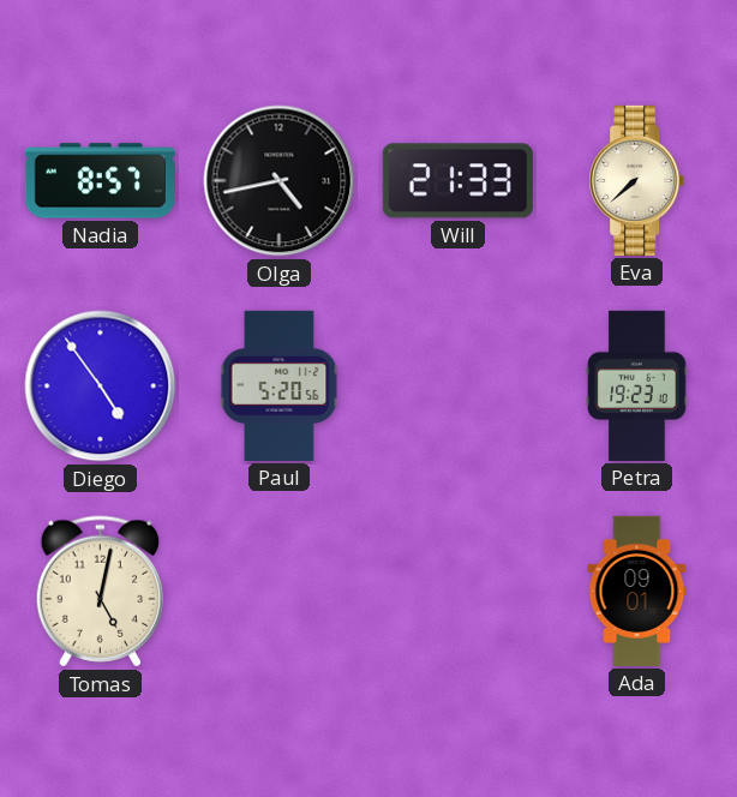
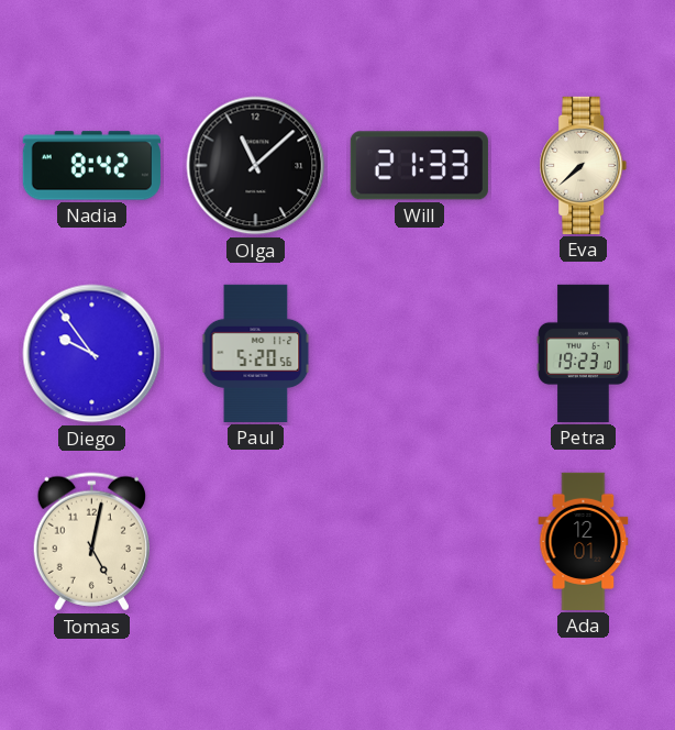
Nadia: 8:57 -> 8:42
Olga: 4:43 -> 11:08
Diego: 4:54 -> 9:54
Ada: 09:01 -> 12:01
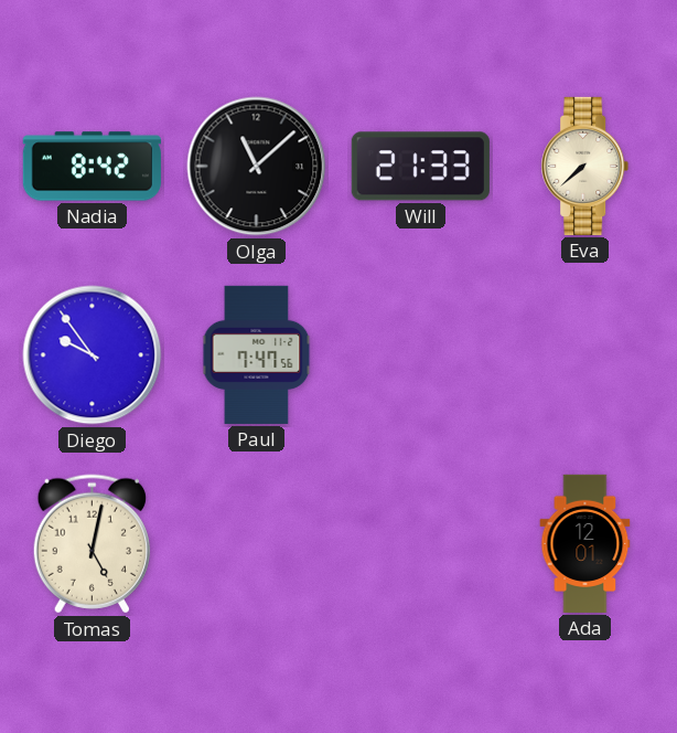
Paul: 5:20 -> 7:47
Petra: 19:23 -> none
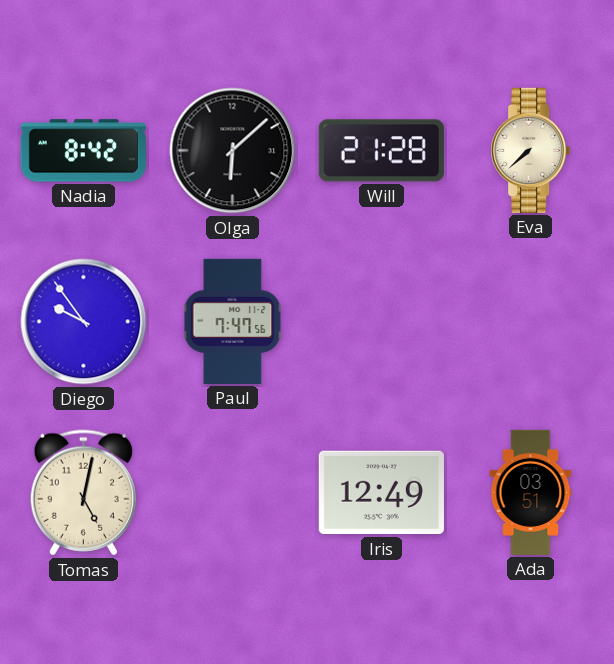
Olga: 11:08 -> 6:08
Will: 21:33 -> 21:28
Iris: none -> 12:49
Ada: 12:01 -> 03:51
